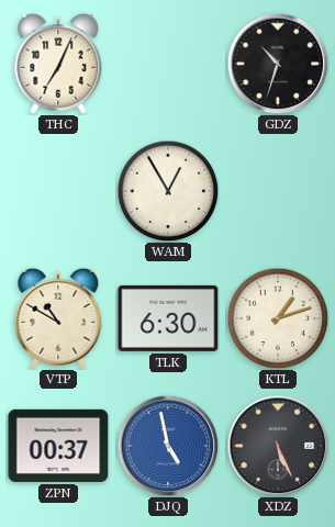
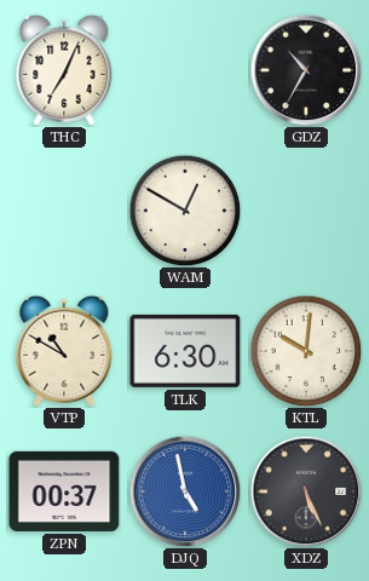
GDZ: 10:33 -> 10:35
WAM: 12:55 -> 12:50
KTL: 1:12 -> 10:01
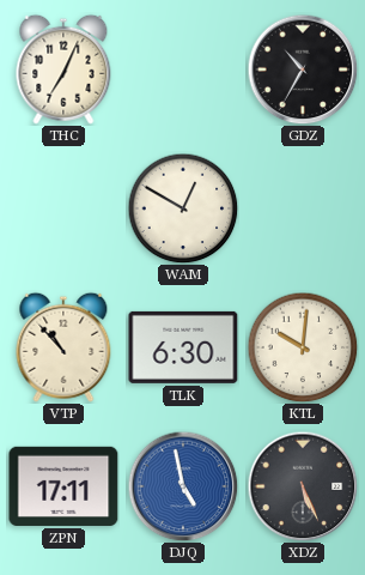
VTP: 10:50 -> 10:53
ZPN: 00:37 -> 17:11
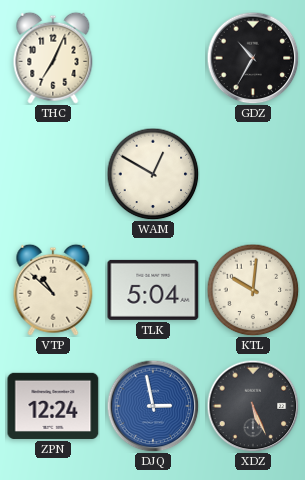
VTP: 10:53 -> 10:52
TLK: 6:30 -> 5:04
ZPN: 17:11 -> 12:24
DJQ: 4:58 -> 2:58
